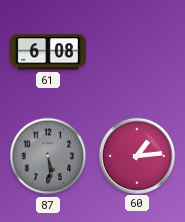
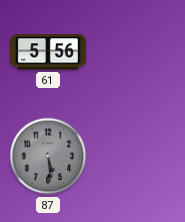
61: 6:08 -> 5:56
60: 1:14 -> none
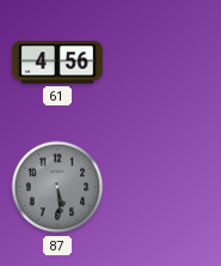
61: 5:56 -> 4:56
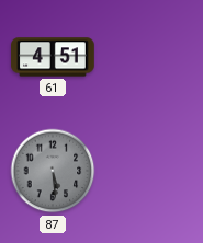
61: 4:56 -> 4:51
